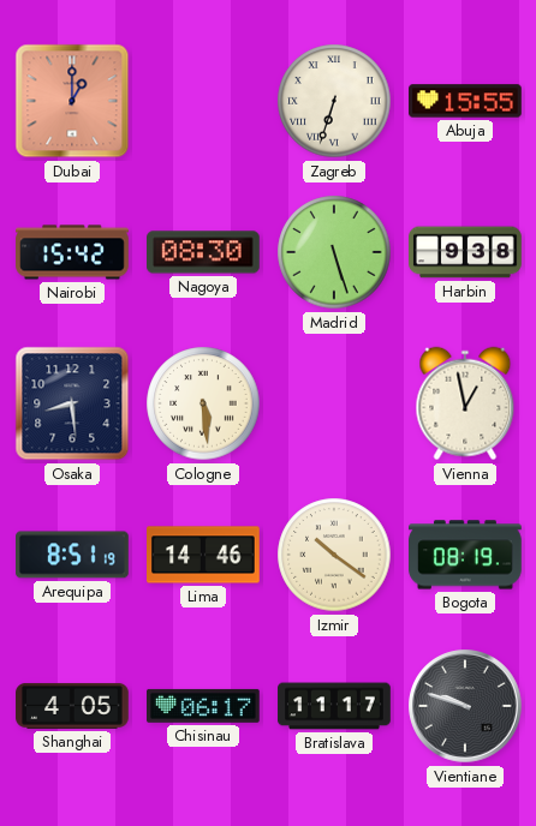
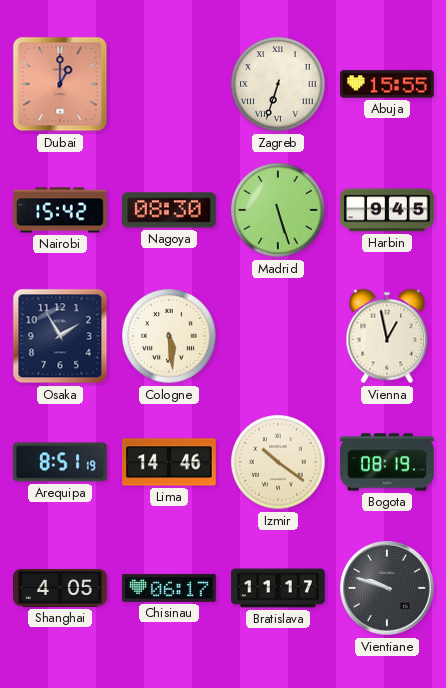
Harbin: 9:38 -> 9:45
Osaka: 8:29 -> 1:55
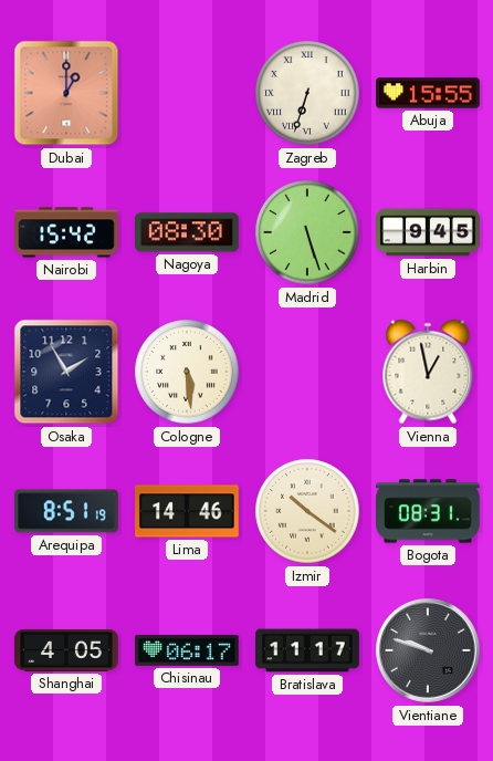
Bogota: 08:19 -> 08:31
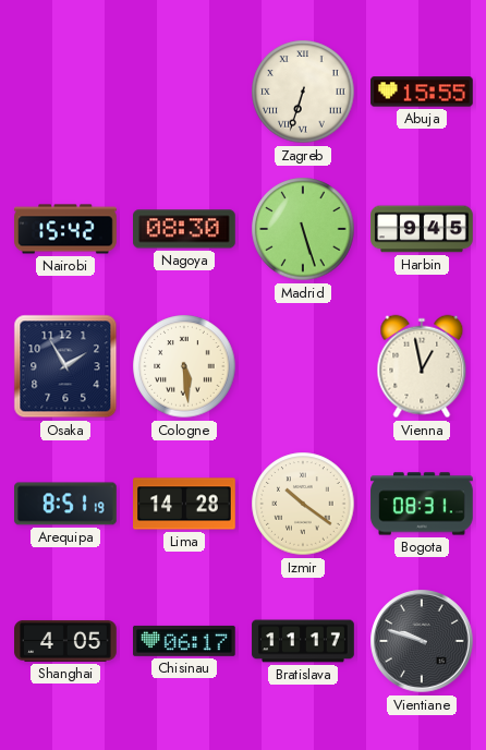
Dubai: 1:00 -> none
Lima: 14:46 -> 14:28
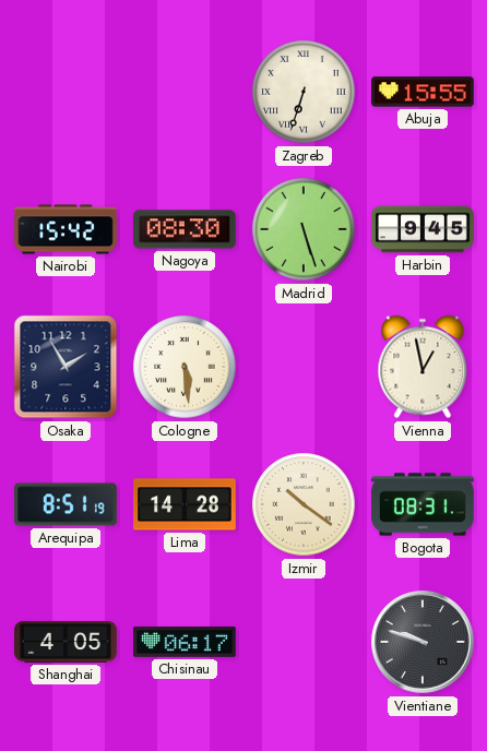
Bratislava: 11:17 -> none
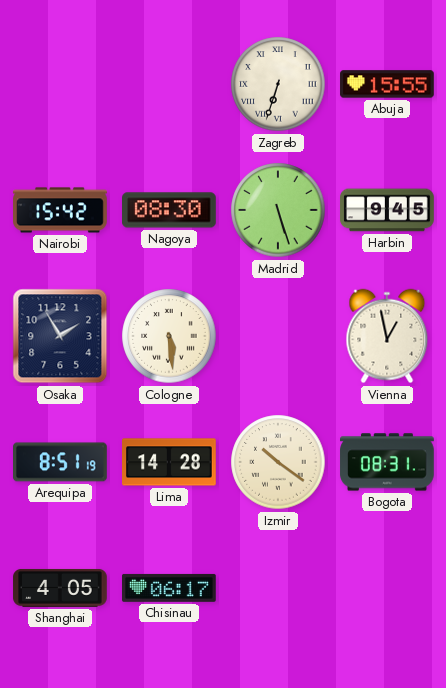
Vientiane: 9:48 -> none
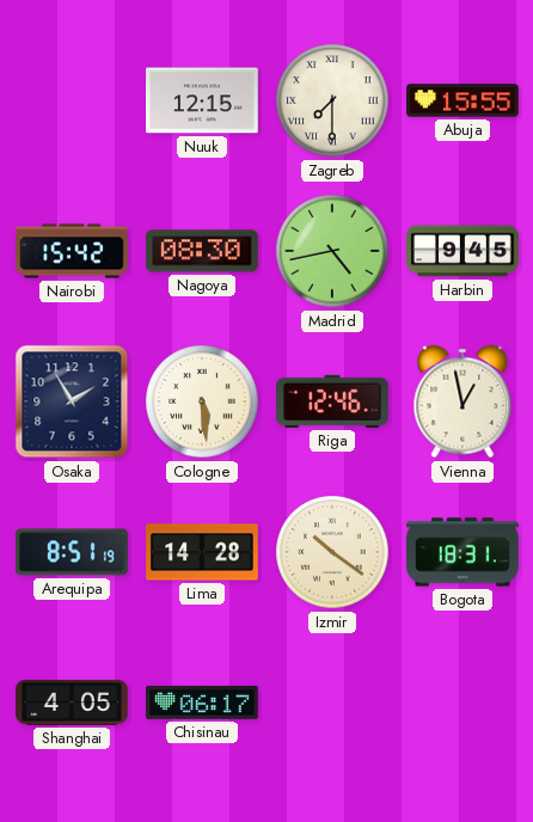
Nuuk: none -> 12:15
Zagreb: 6:33 -> 7:30
Madrid: 5:27 -> 4:43
Riga: none -> 12:46
Bogota: 08:31 -> 18:31
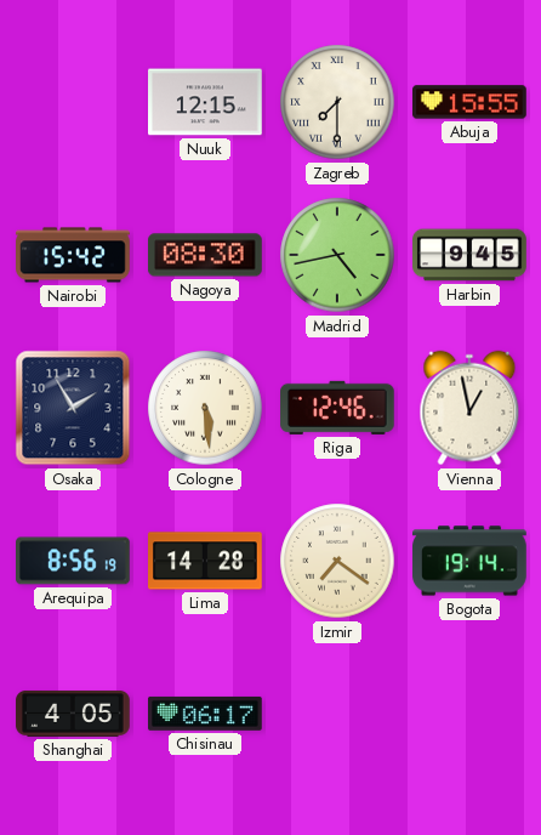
Arequipa: 8:51 -> 8:56
Izmir: 10:21 -> 7:21
Bogota: 18:31 -> 19:14
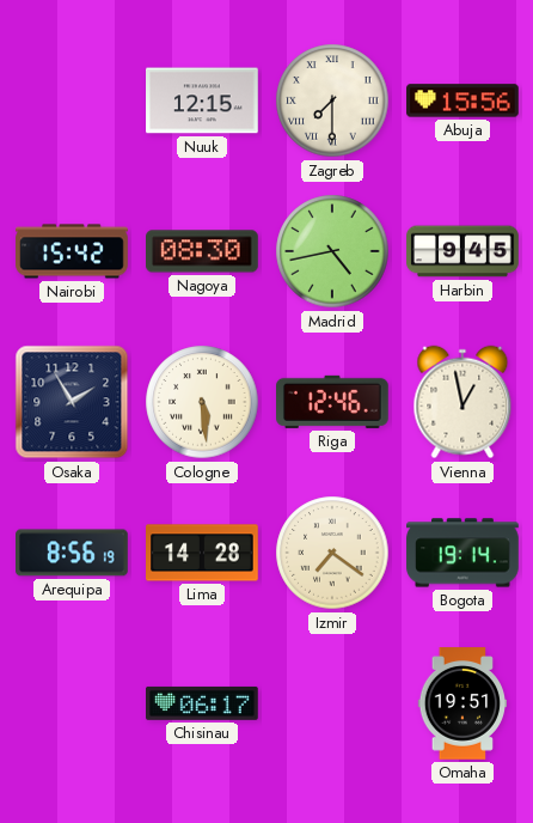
Abuja: 15:55 -> 15:56
Shanghai: 4:05 -> none
Omaha: none -> 19:51
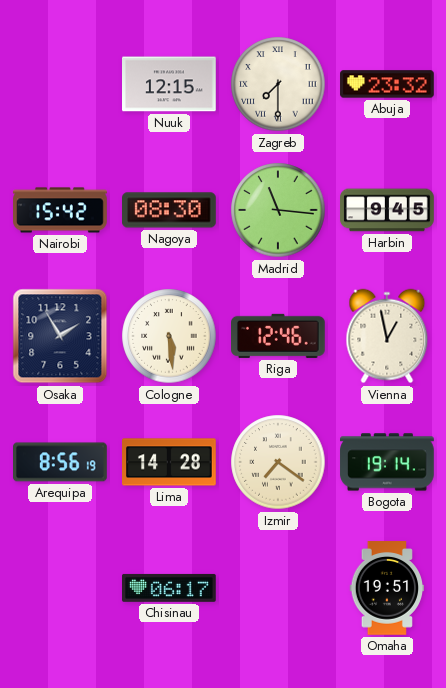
Abuja: 15:56 -> 23:32
Madrid: 4:43 -> 11:16
